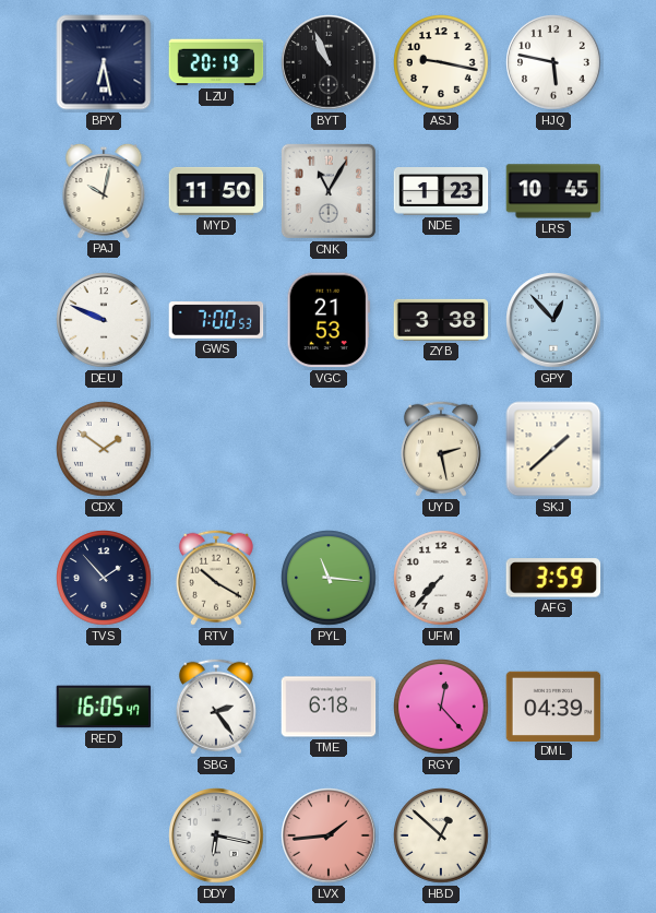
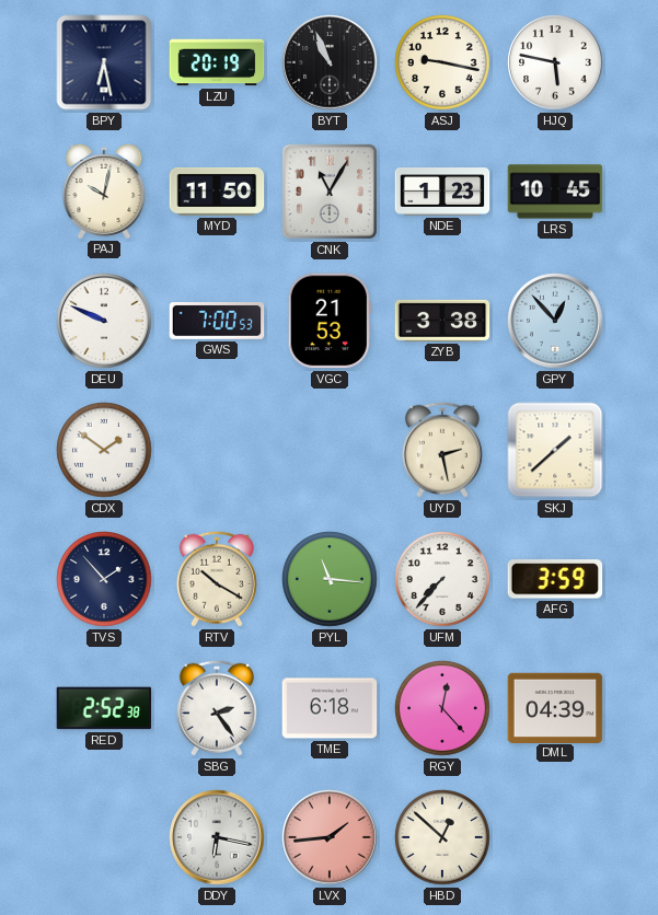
RED: 16:05 -> 2:52
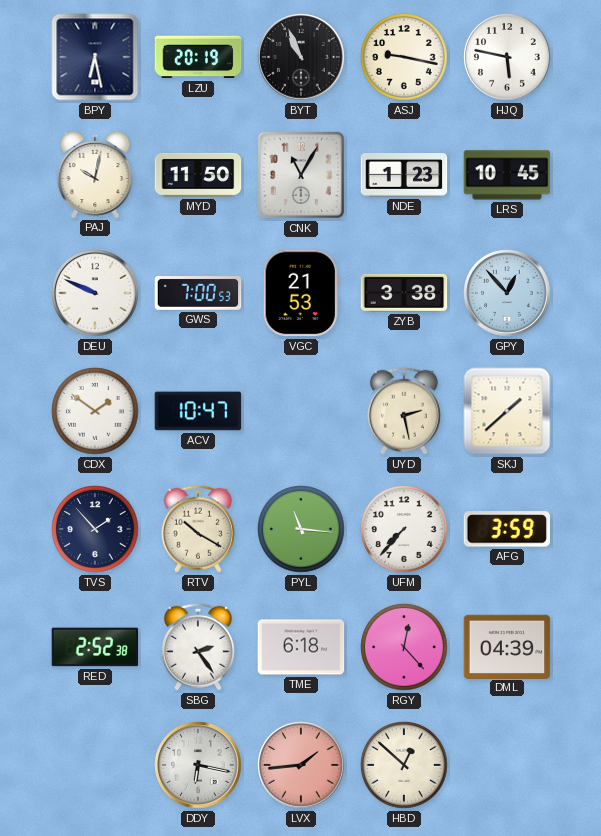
ACV: none -> 10:47
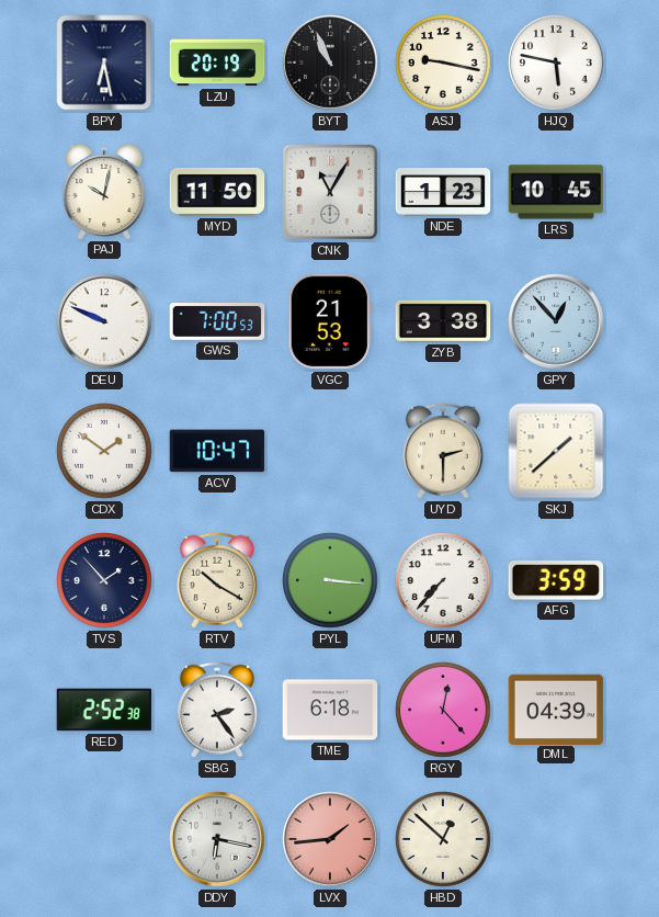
UYD: 2:28 -> 2:30
PYL: 11:16 -> 3:16
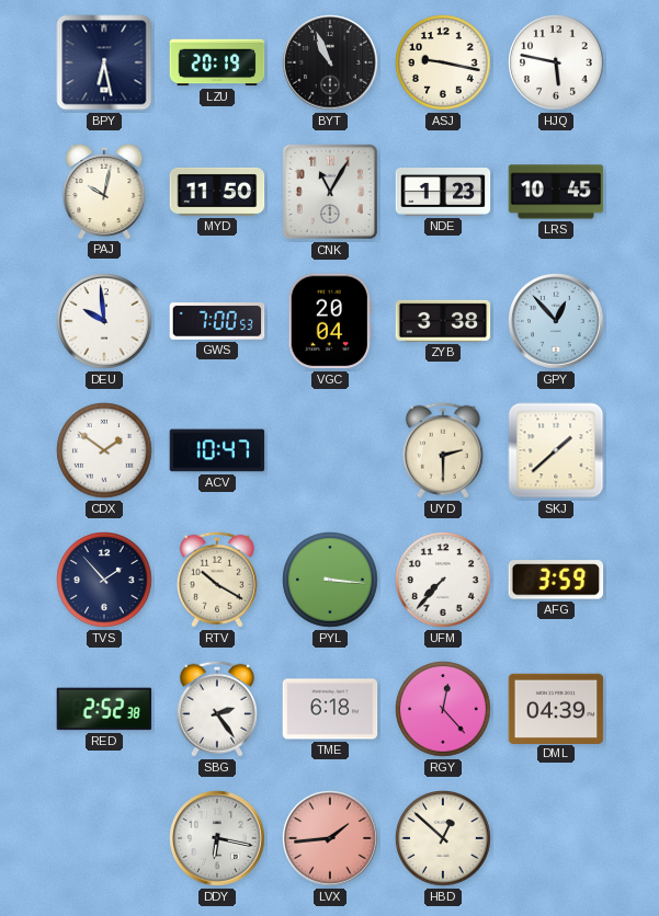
DEU: 9:49 -> 9:59
VGC: 21:53 -> 20:04
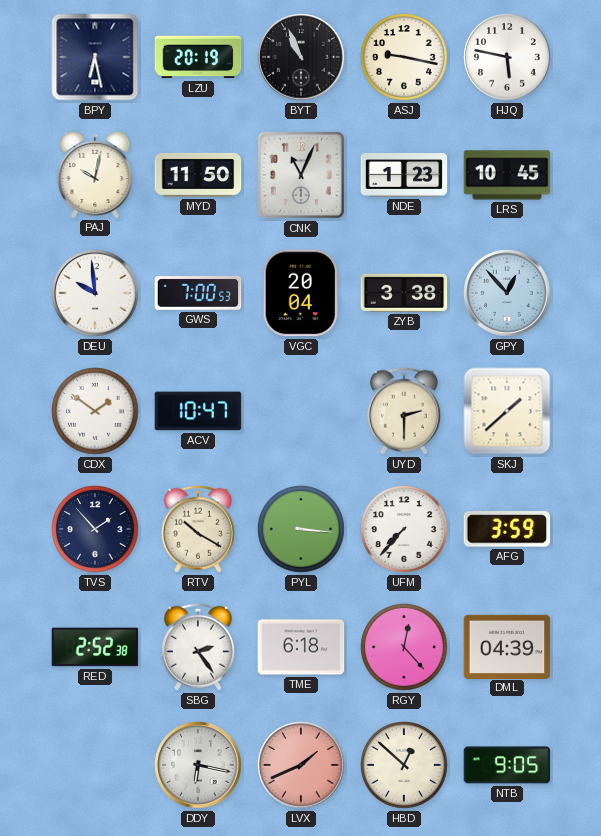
CNK: 11:05 -> 11:04
LVX: 1:44 -> 1:41
NTB: none -> 9:05
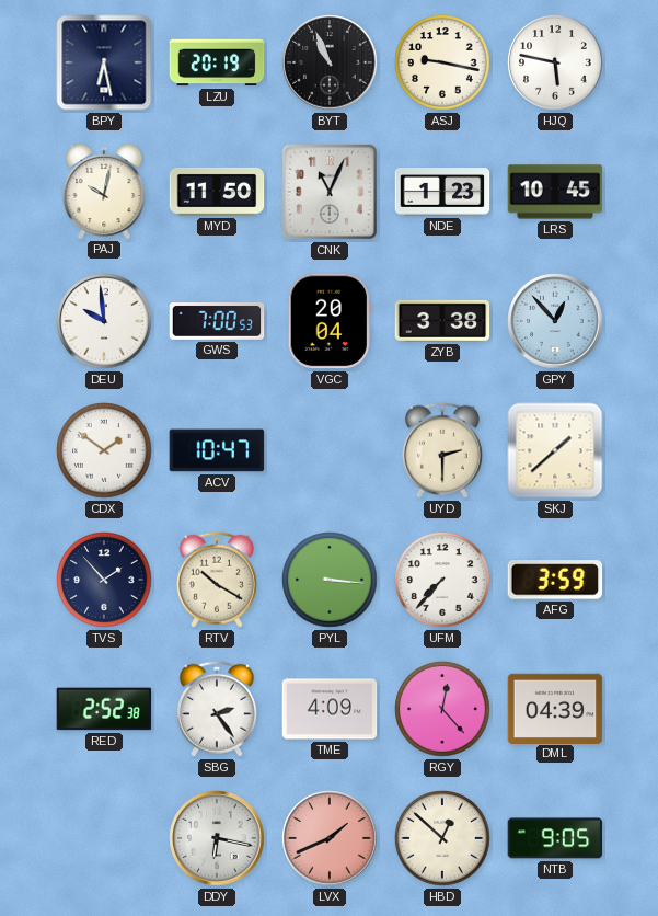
TME: 6:18 -> 4:09
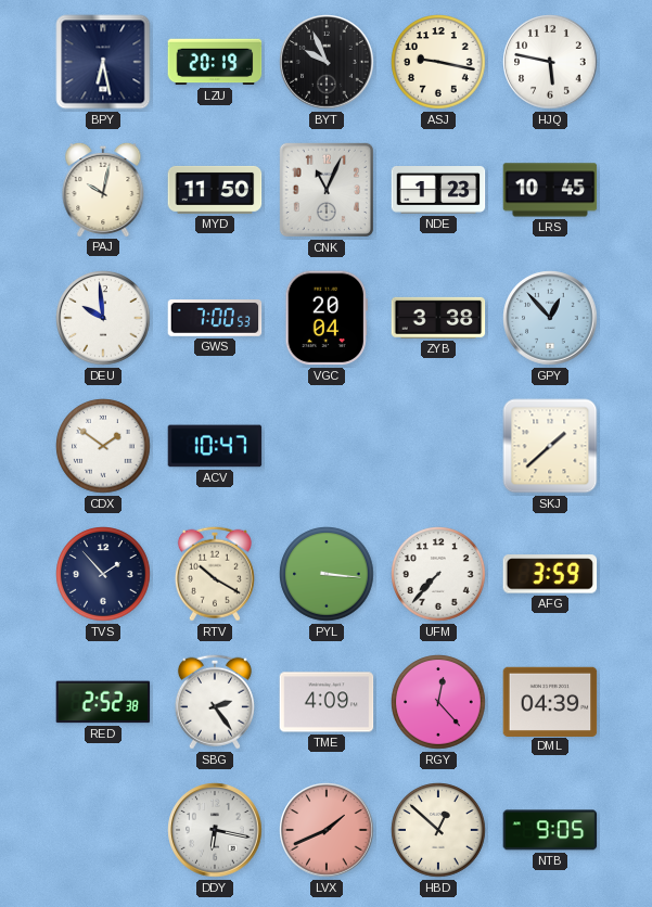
BYT: 10:56 -> 9:56
UYD: 2:30 -> none
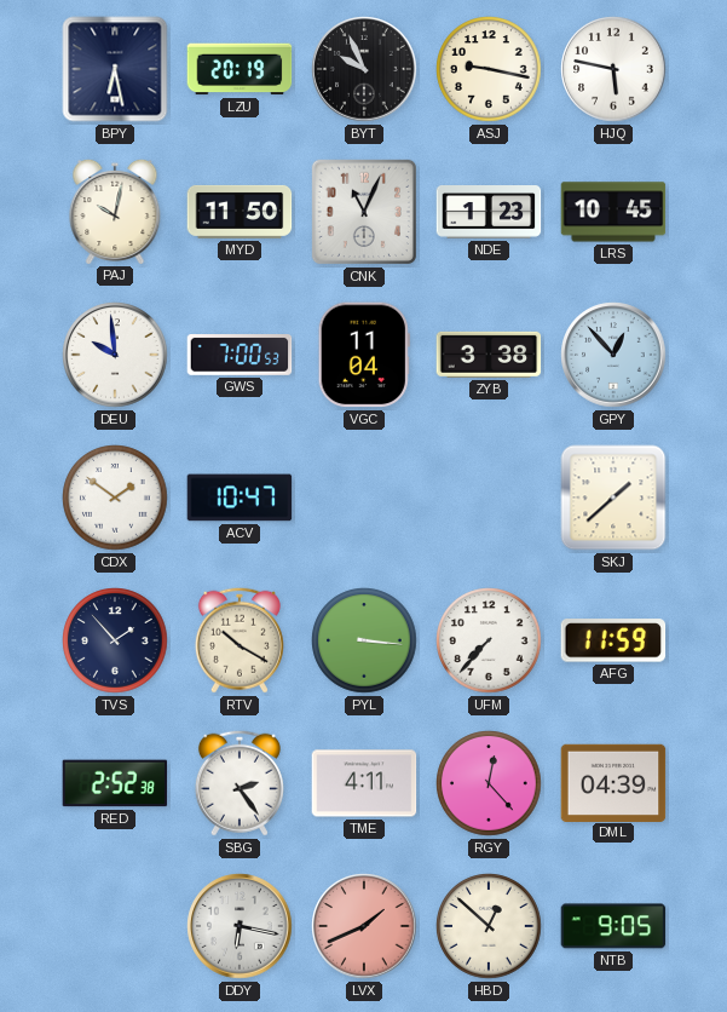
VGC: 20:04 -> 11:04
AFG: 3:59 -> 11:59
TME: 4:09 -> 4:11
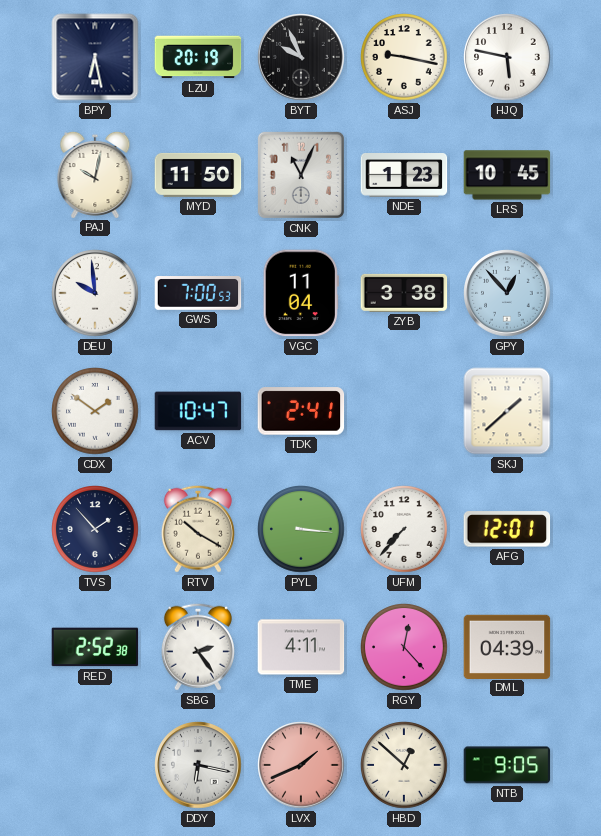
TDK: none -> 2:41
AFG: 11:59 -> 12:01
